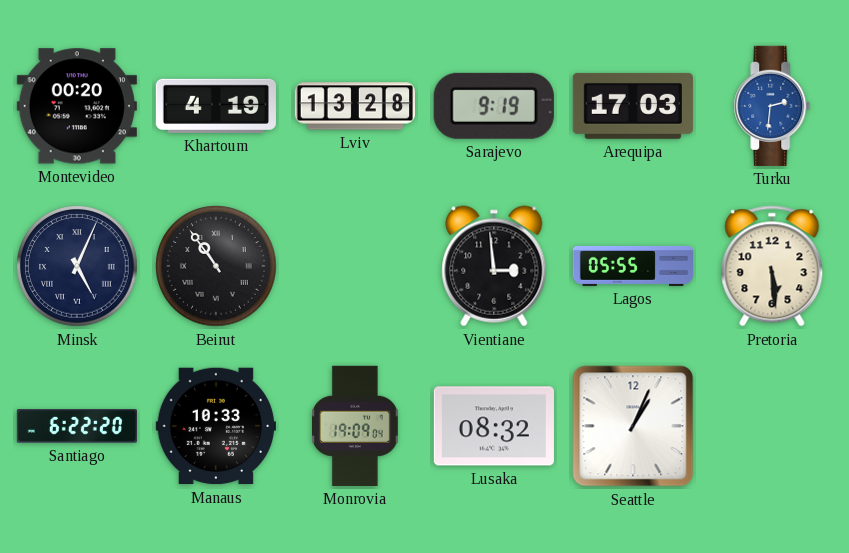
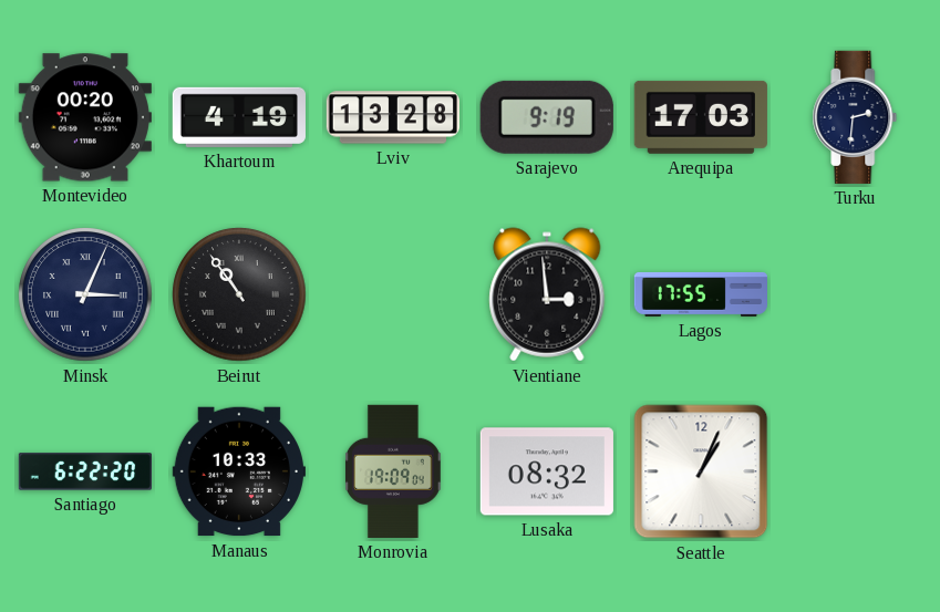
Turku dial: blue -> navy
Minsk: 5:04 -> 3:04
Lagos: 05:55 -> 17:55
Pretoria: 5:29 -> none
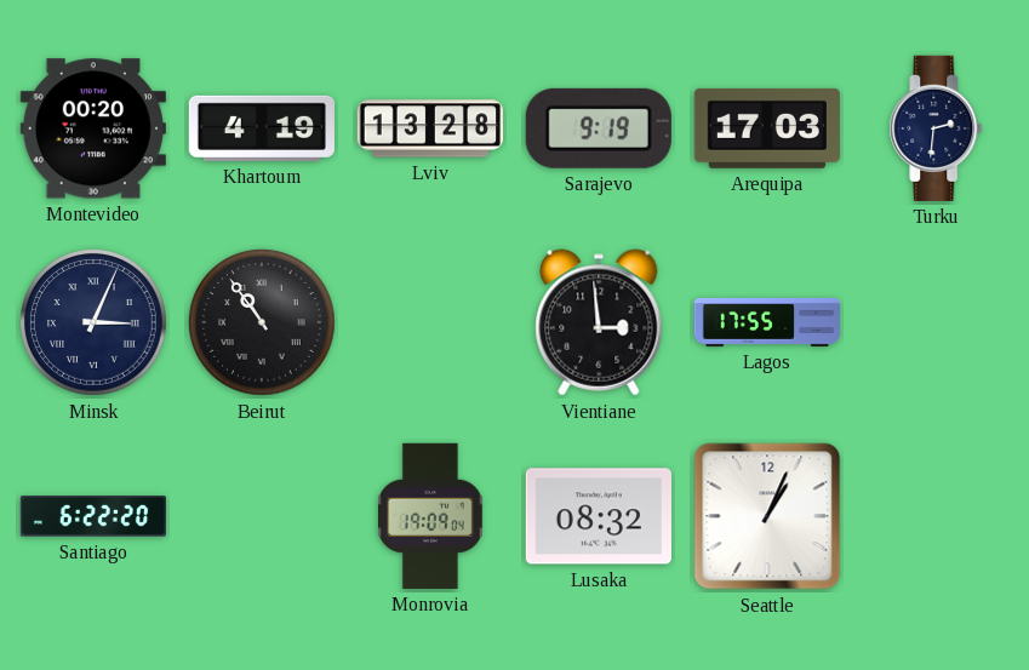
Manaus: 10:33 -> none
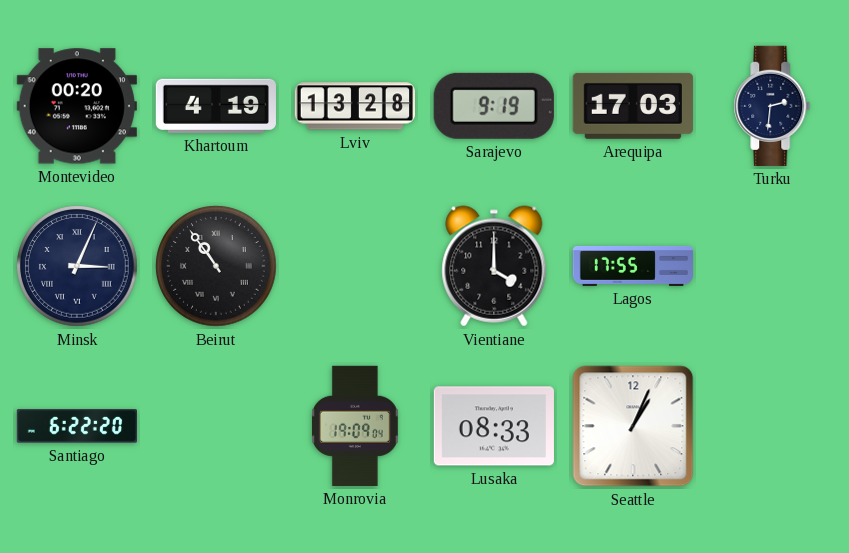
Vientiane: 2:59 -> 4:00
Lusaka: 08:32 -> 08:33
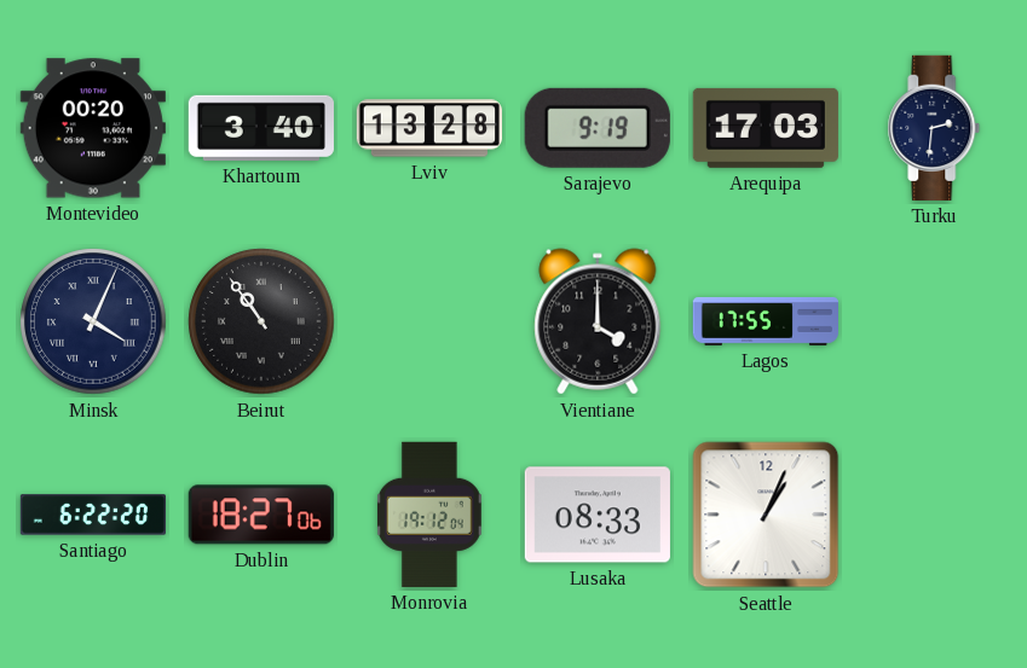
Khartoum: 4:19 -> 3:40
Minsk: 3:04 -> 4:04
Dublin: none -> 18:27
Monrovia: 19:09 -> 19:12
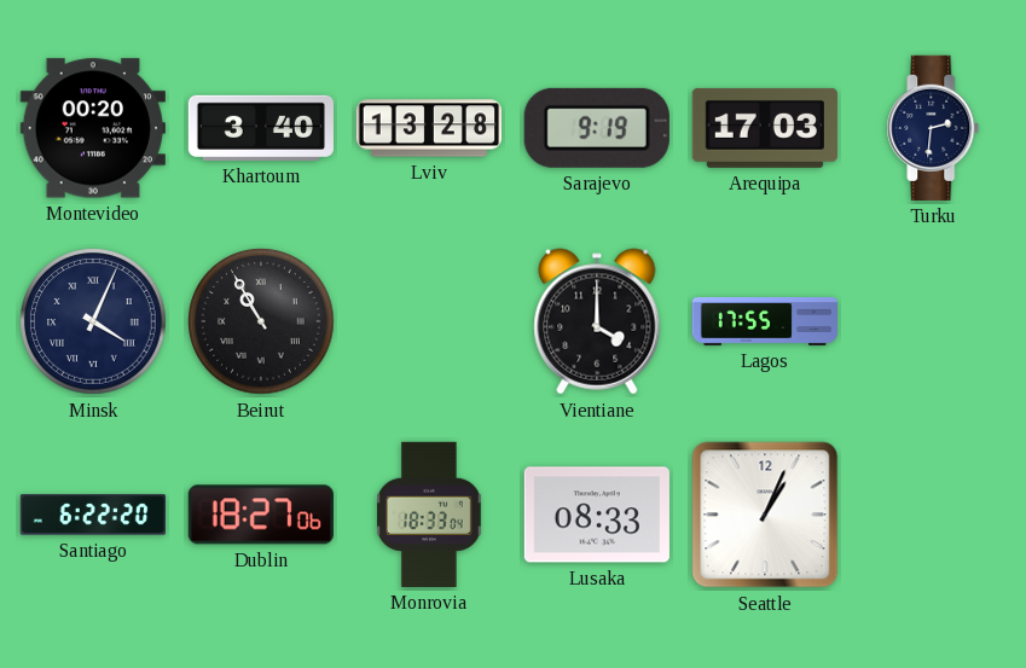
Beirut: 10:54 -> 10:55
Monrovia: 19:12 -> 18:33
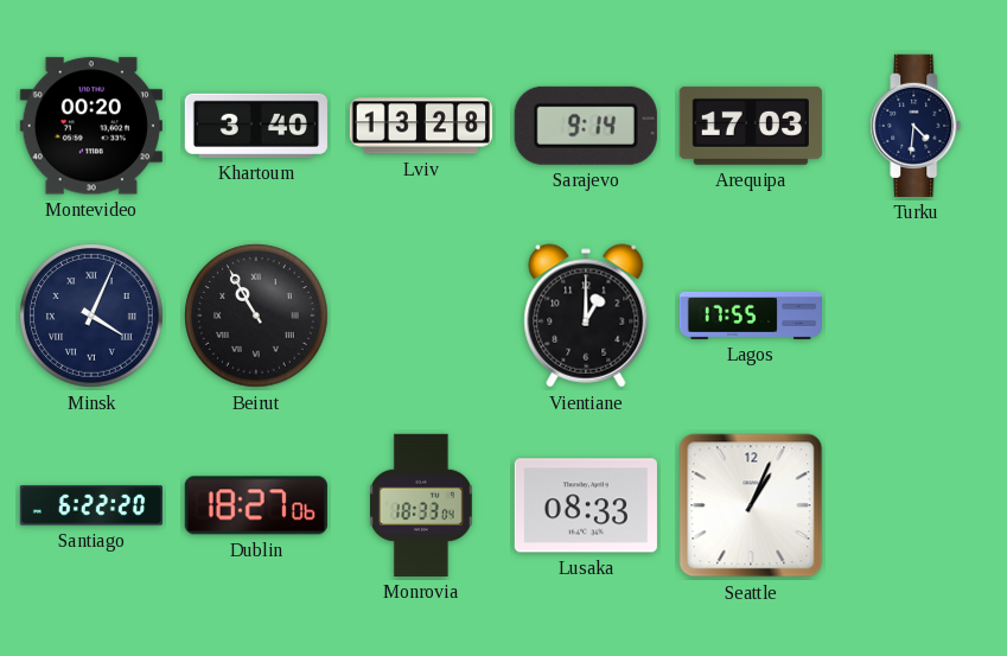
Sarajevo: 9:19 -> 9:14
Turku: 2:31 -> 4:31
Vientiane: 4:00 -> 1:00
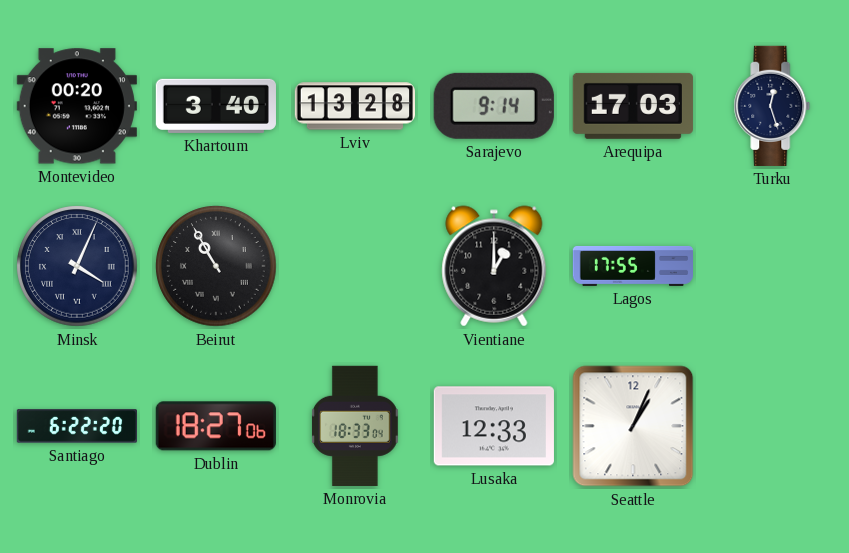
Turku: 4:31 -> 12:27
Lusaka: 08:33 -> 12:33
